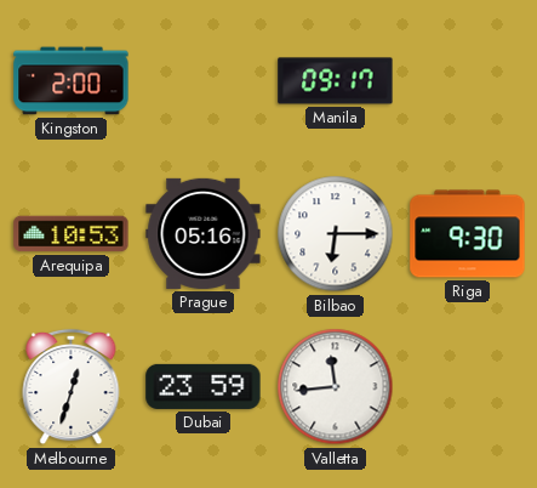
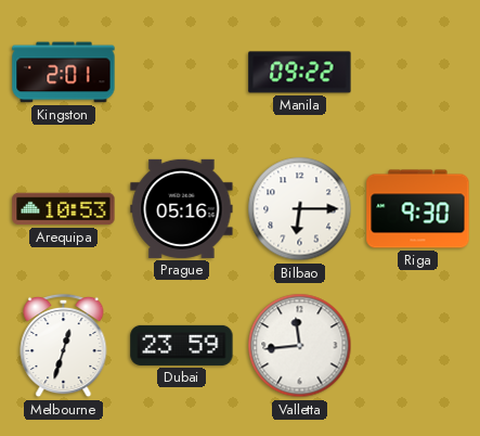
Kingston: 2:00 -> 2:01
Manila: 09:17 -> 09:22
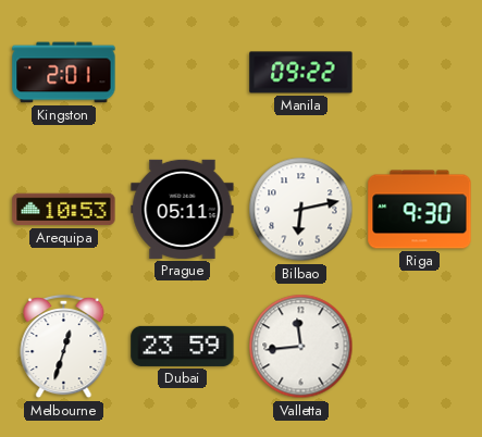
Prague: 05:16 -> 05:11
Bilbao: 6:15 -> 6:13
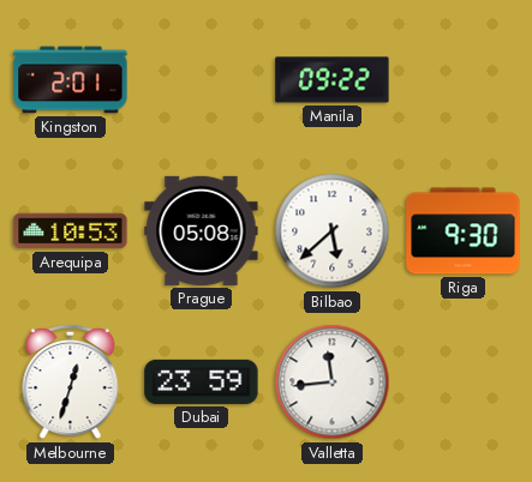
Prague: 05:11 -> 05:08
Bilbao: 6:13 -> 5:38
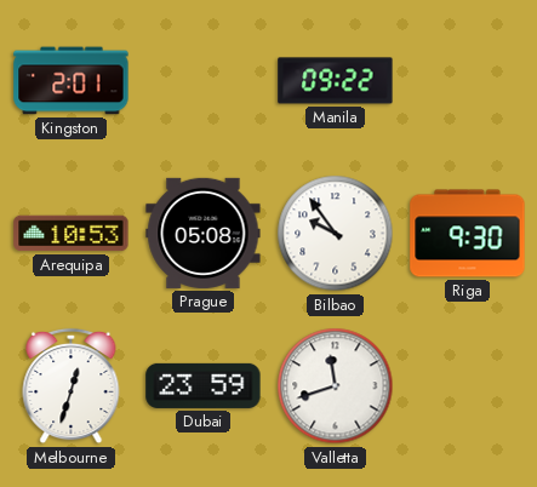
Bilbao: 5:38 -> 9:54
Valletta: 11:44 -> 11:42
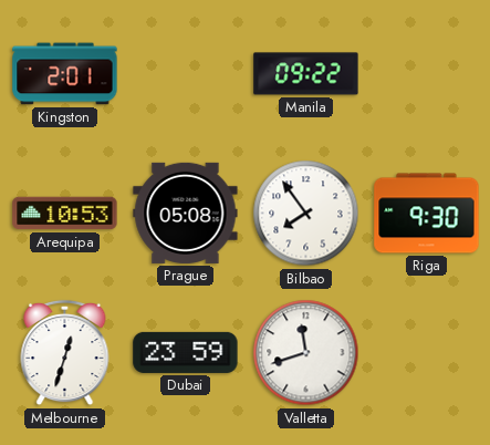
Bilbao: 9:54 -> 7:54
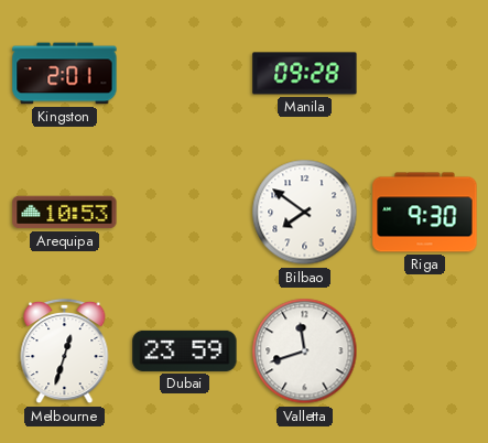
Manila: 09:22 -> 09:28
Prague: 05:08 -> none
Bilbao: 7:54 -> 7:51
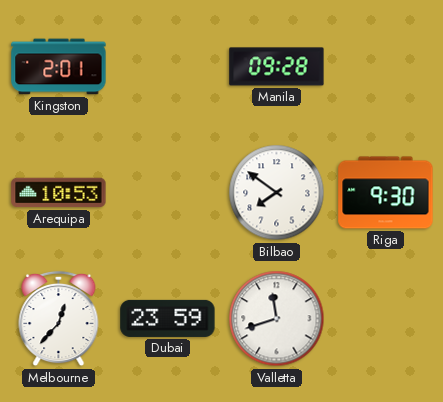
Melbourne: 12:33 -> 12:37
